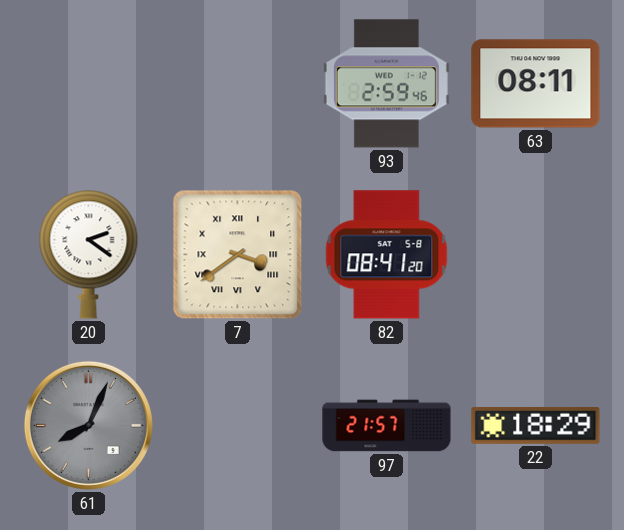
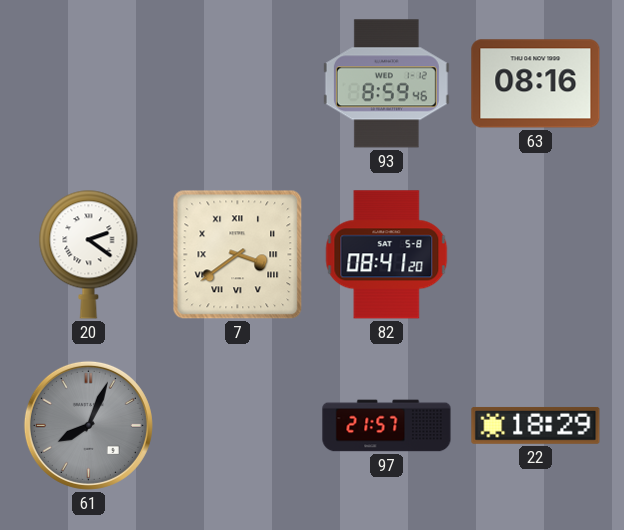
93: 2:59 -> 8:59
63: 08:11 -> 08:16
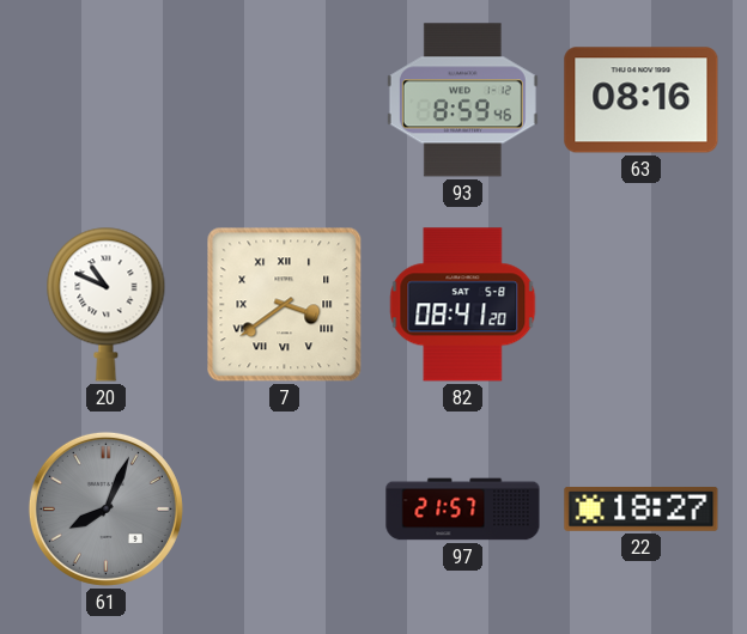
20: 2:21 -> 10:49
22: 18:29 -> 18:27
